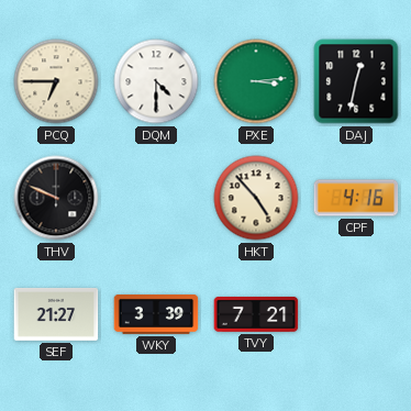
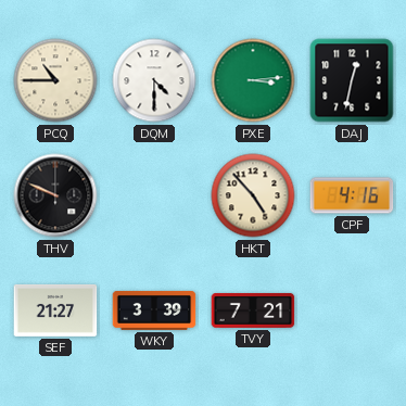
PCQ: 6:45 -> 10:45
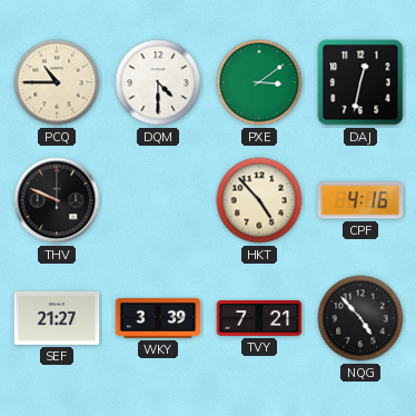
PXE: 3:14 -> 3:09
NQG: none -> 4:53
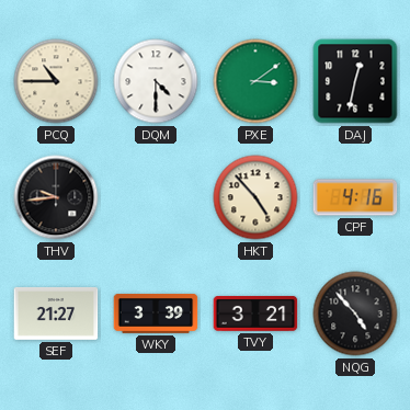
THV: 9:49 -> 9:44
TVY: 7:21 -> 3:21
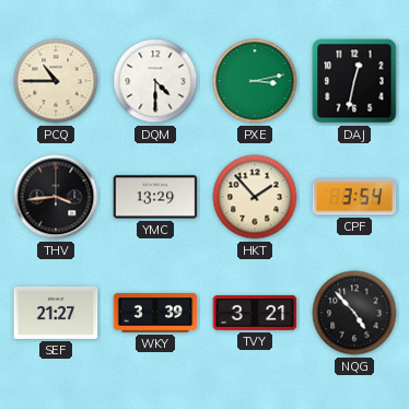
PXE: 3:09 -> 3:13
THV: 9:44 -> 3:44
YMC: none -> 13:29
HKT: 4:53 -> 1:53
CPF: 4:16 -> 3:54
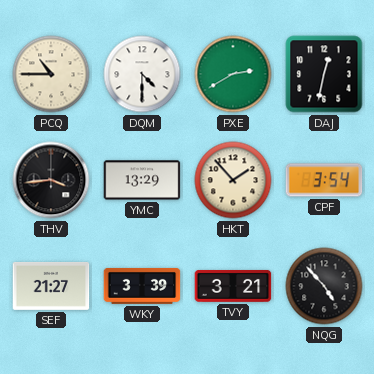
PXE: 3:13 -> 2:40
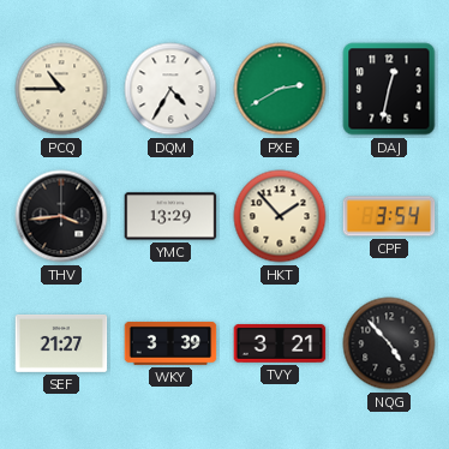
DQM: 4:30 -> 4:35
